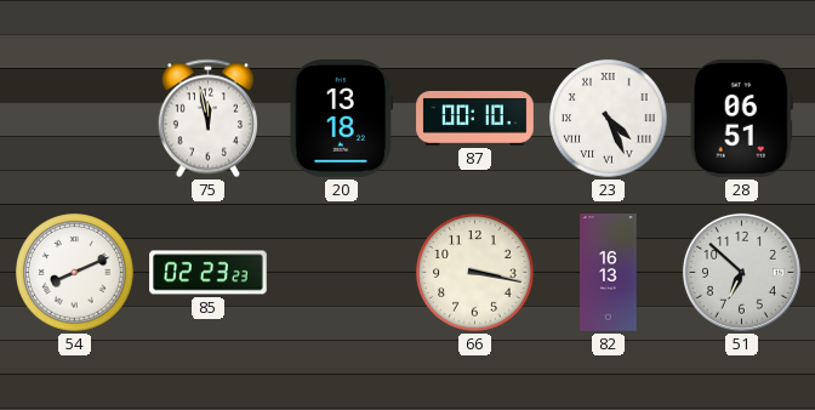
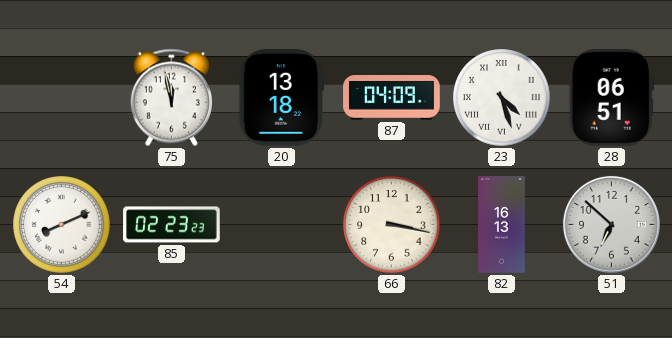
87: 00:10 -> 04:09
23: 4:26 -> 4:27
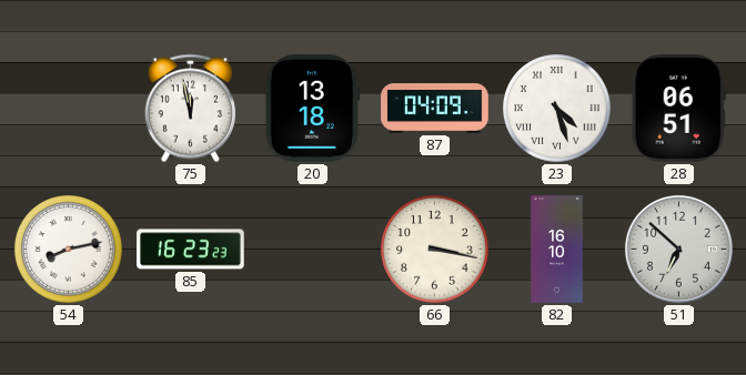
54: 8:11 -> 8:13
85: 02:23 -> 16:23
82: 16:13 -> 16:10
